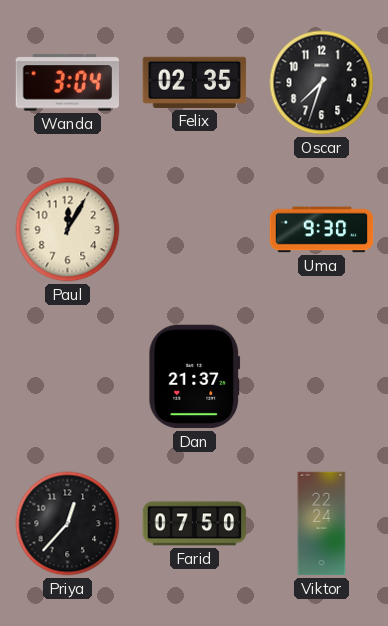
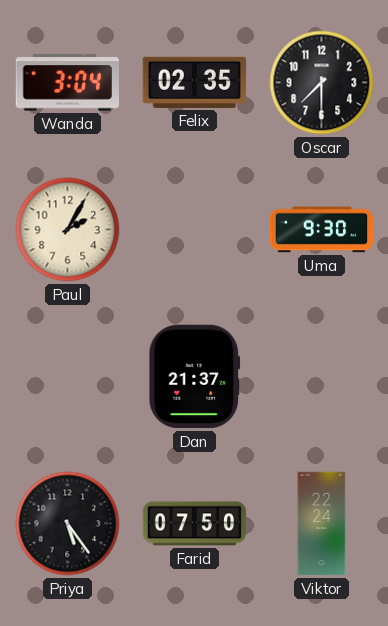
Oscar: 7:33 -> 7:30
Paul: 12:05 -> 2:05
Priya: 12:37 -> 5:24
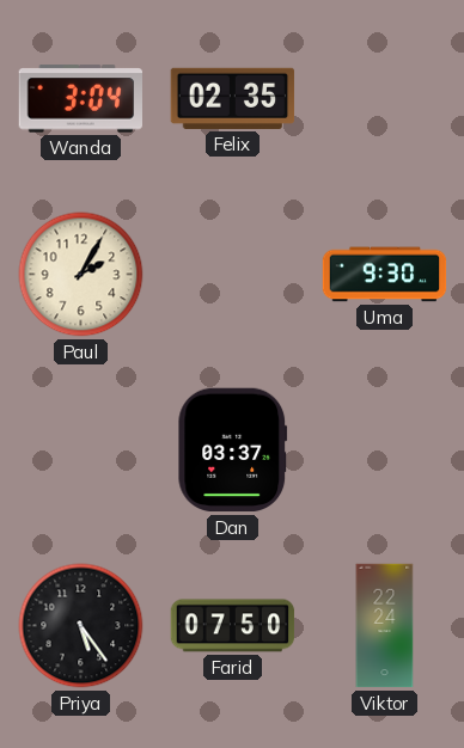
Oscar: 7:30 -> none
Dan: 21:37 -> 03:37
